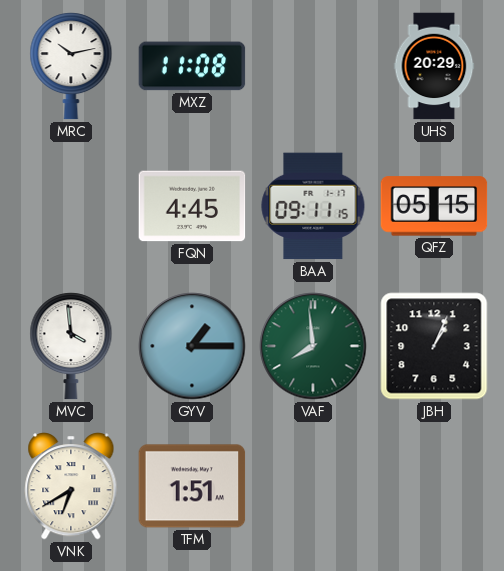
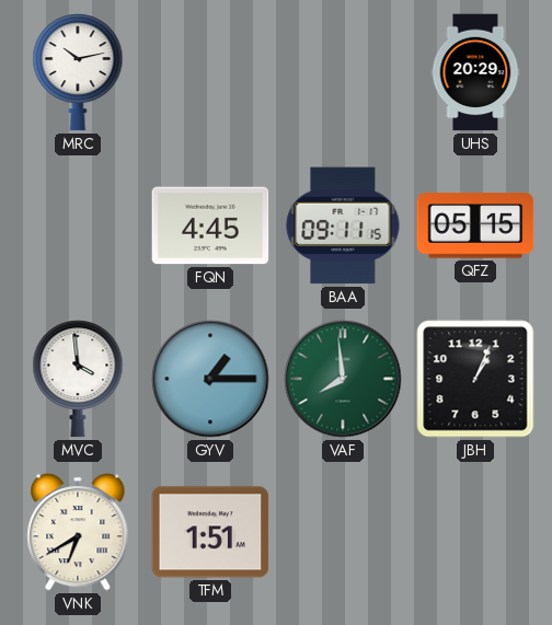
MXZ: 11:08 -> none
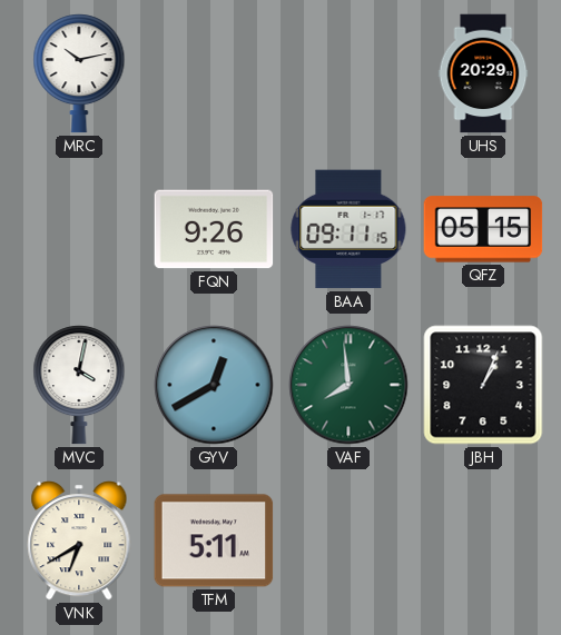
FQN: 4:45 -> 9:26
MVC: 3:59 -> 4:02
GYV: 1:15 -> 12:40
TFM: 1:51 -> 5:11
